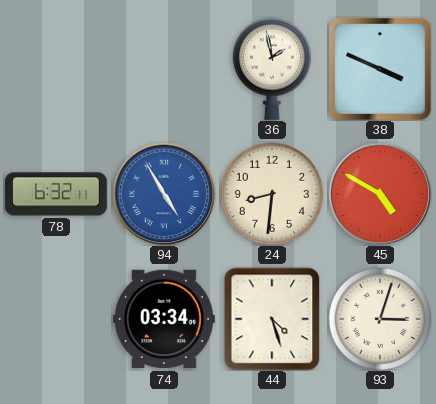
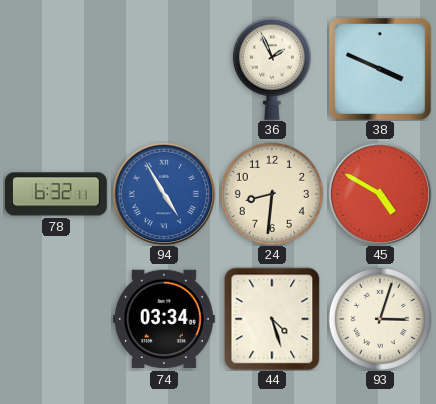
36: 1:58 -> 1:56
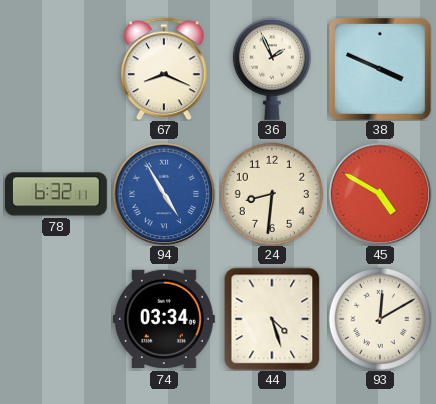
67: none -> 8:19
93: 3:03 -> 12:10
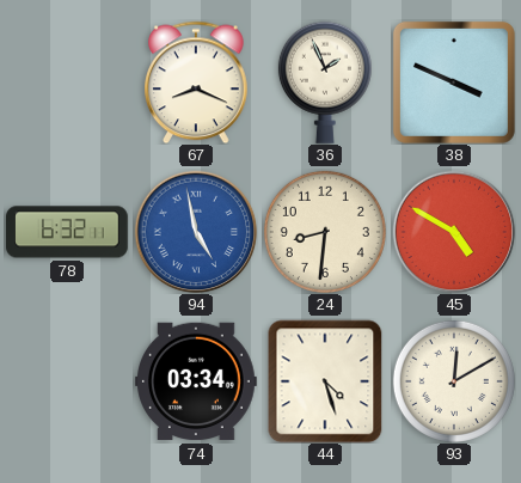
94: 4:55 -> 4:58
